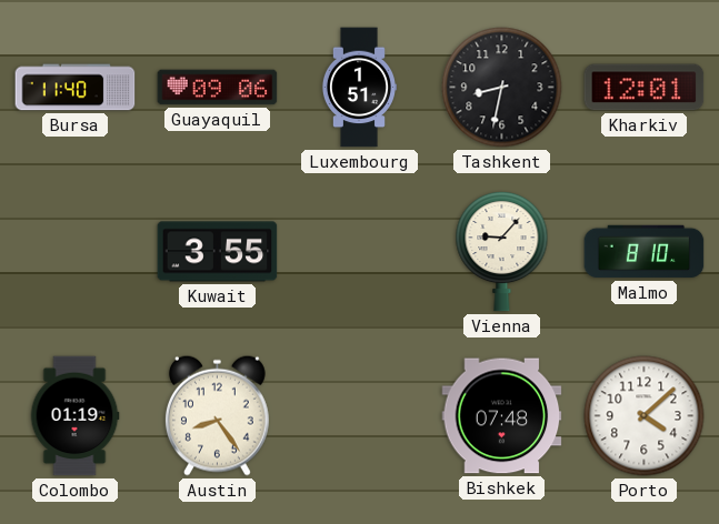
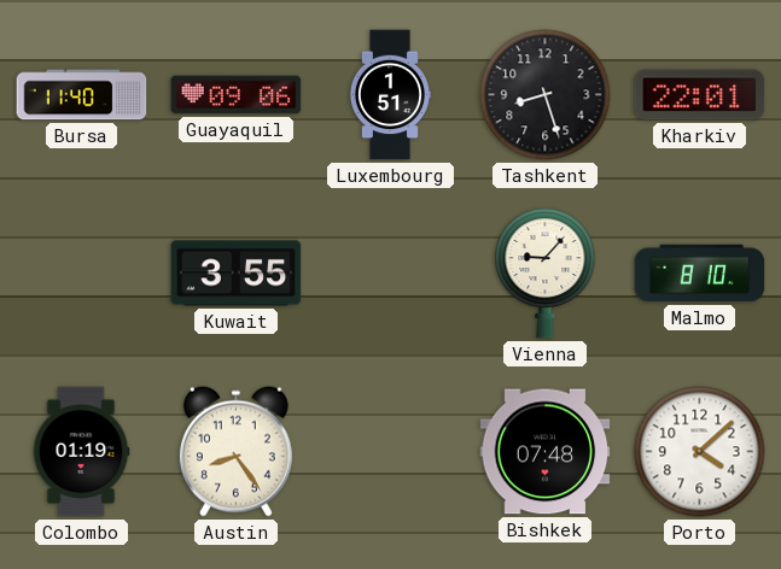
Tashkent: 8:32 -> 8:27
Kharkiv: 12:01 -> 22:01
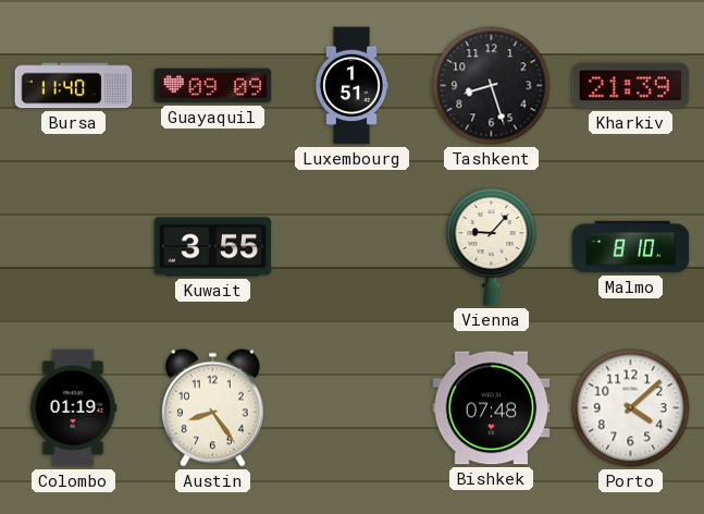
Guayaquil: 09:06 -> 09:09
Kharkiv: 22:01 -> 21:39
